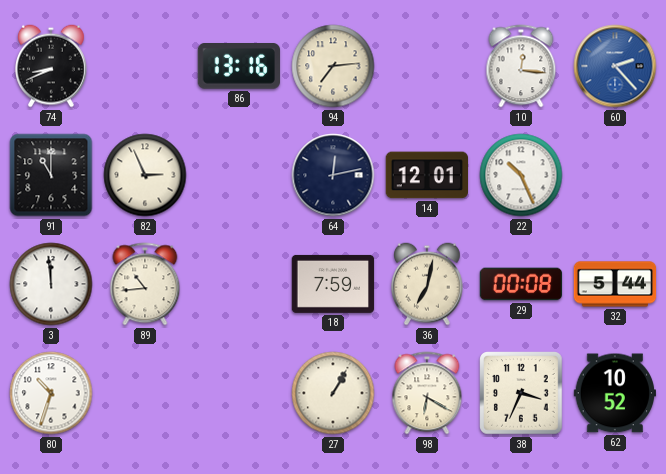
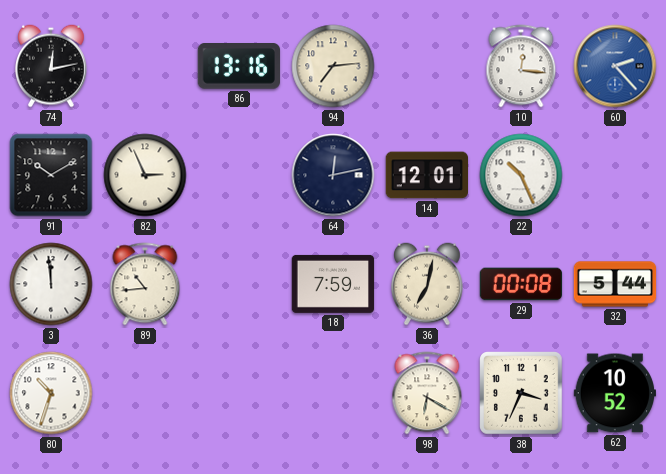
74: 8:41 -> 12:13
91: 11:00 -> 10:10
27: 1:05 -> none
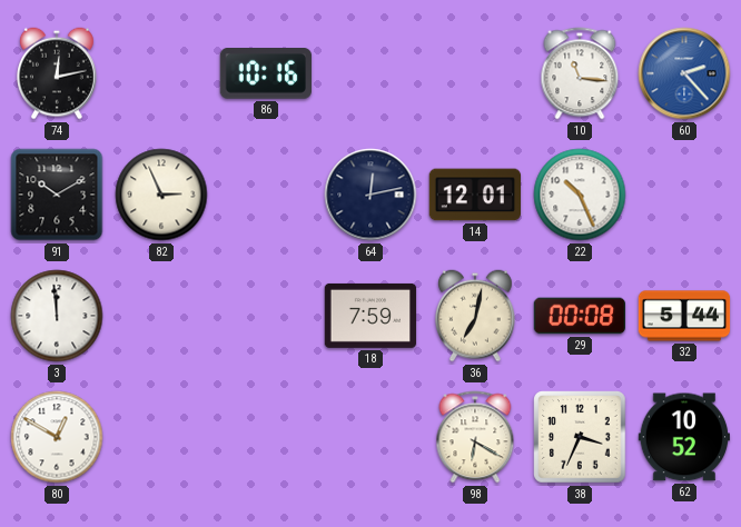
86: 13:16 -> 10:16
94: 7:14 -> none
10: 12:16 -> 11:16
89: 10:44 -> none
80: 10:33 -> 12:50
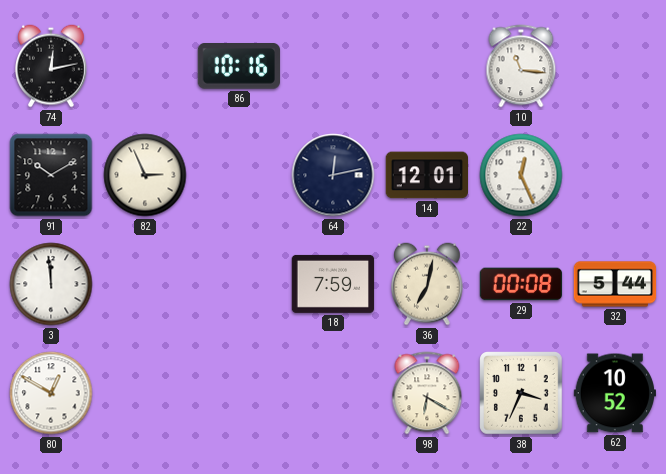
60: 2:23 -> none
22: 10:26 -> 12:26
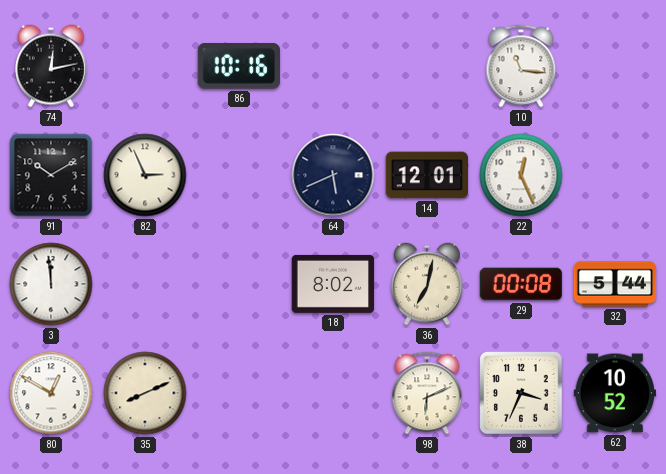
64: 12:13 -> 5:41
18: 7:59 -> 8:02
35: none -> 8:11
98: 6:20 -> 6:11
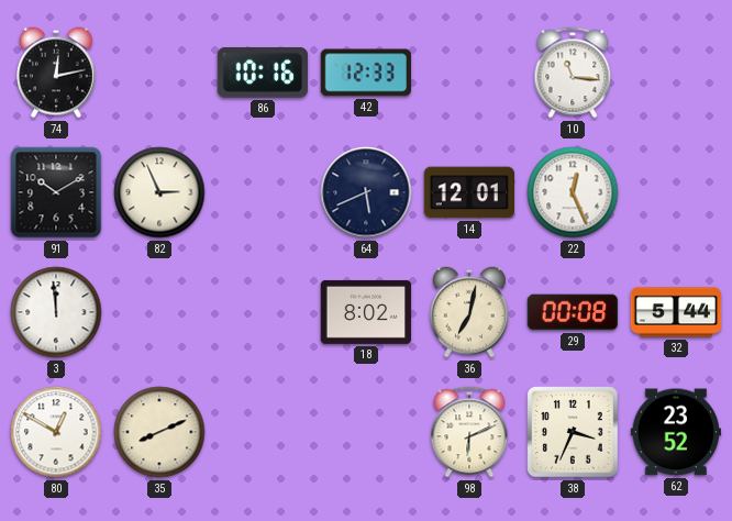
42: none -> 12:33
62: 10:52 -> 23:52
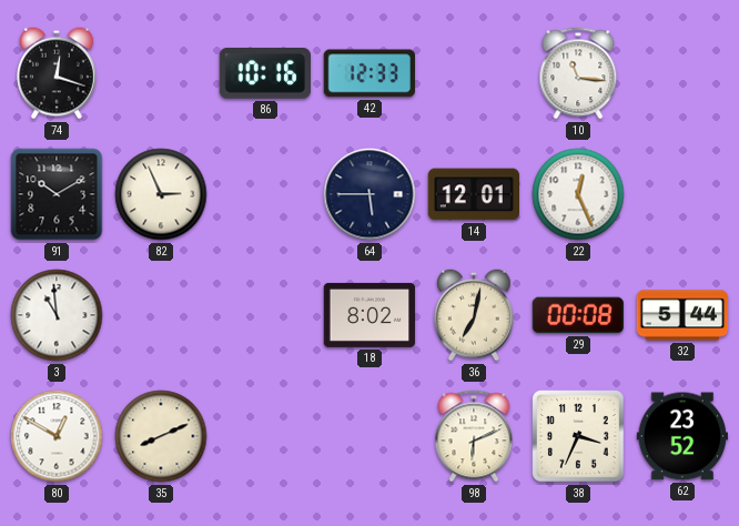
74: 12:13 -> 12:18
64: 5:41 -> 5:45
3: 11:59 -> 10:59
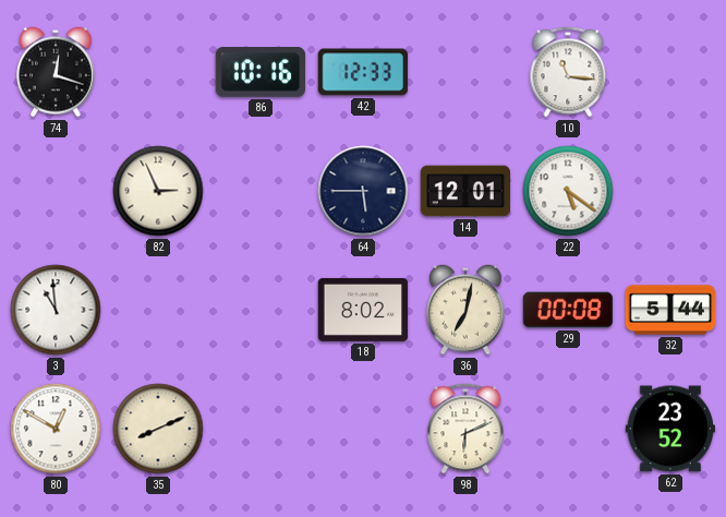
91: 10:10 -> none
22: 12:26 -> 5:21
38: 3:34 -> none
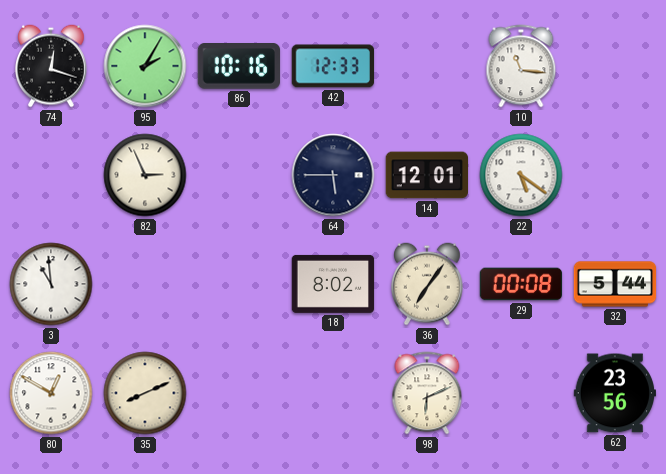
95: none -> 2:05
36: 7:02 -> 7:06
62: 23:52 -> 23:56
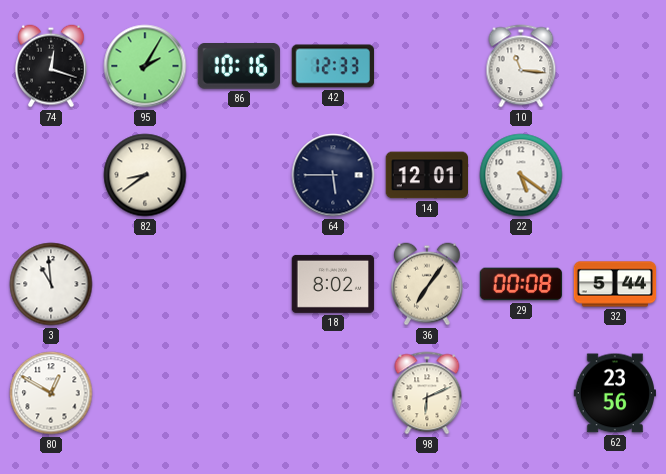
82: 2:56 -> 8:39
35: 8:11 -> none
